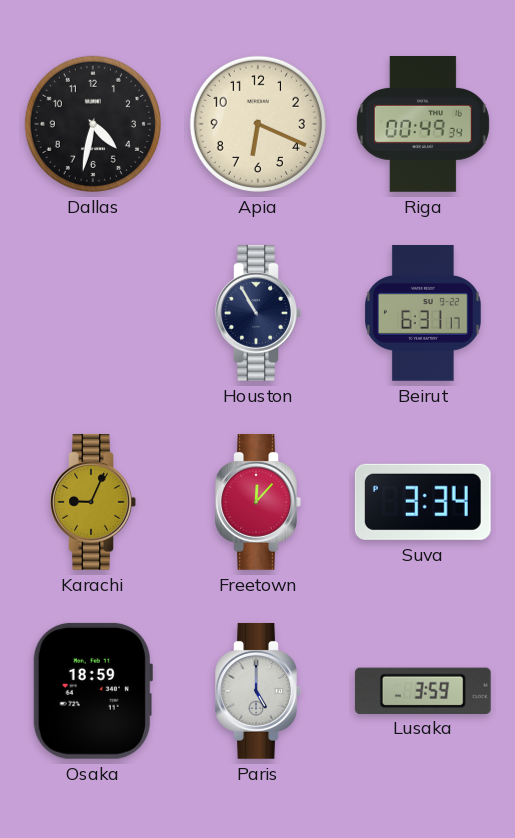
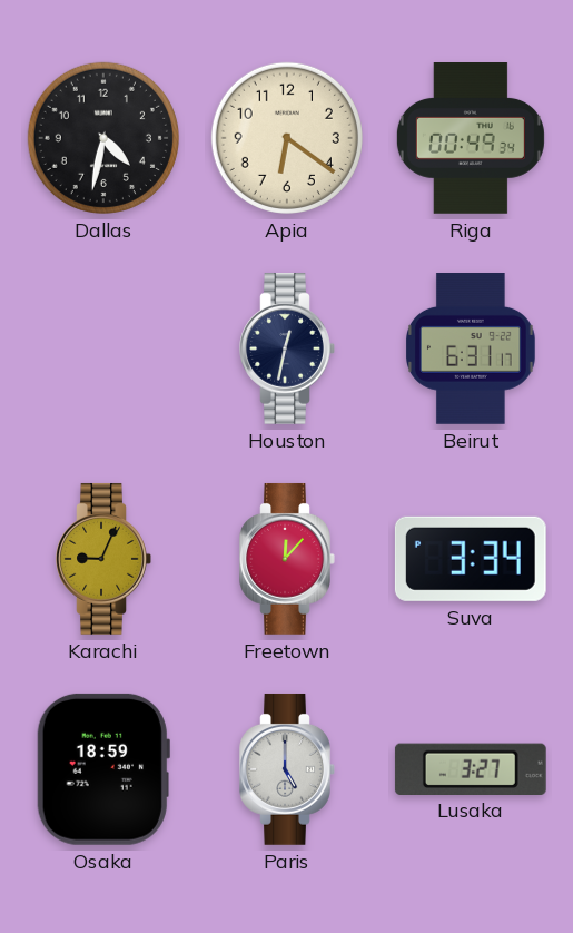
Apia: 6:19 -> 6:21
Houston: 10:55 -> 12:32
Lusaka: 3:59 -> 3:27
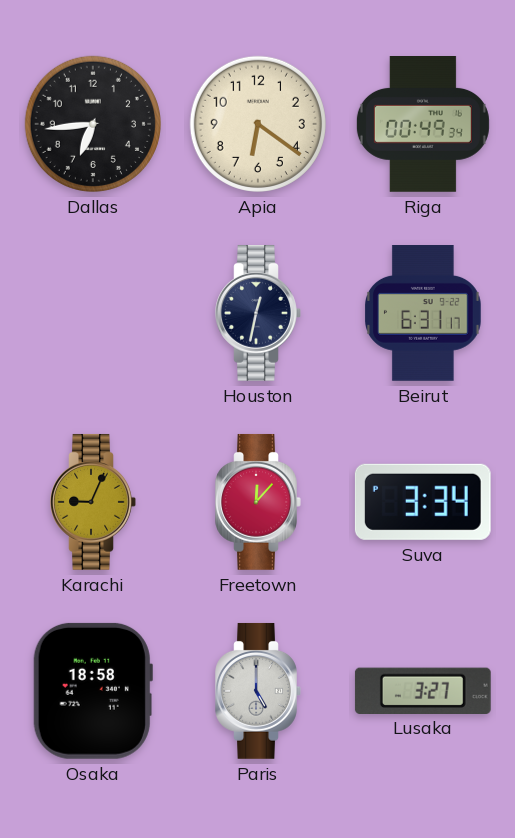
Dallas: 4:32 -> 6:44
Osaka: 18:59 -> 18:58
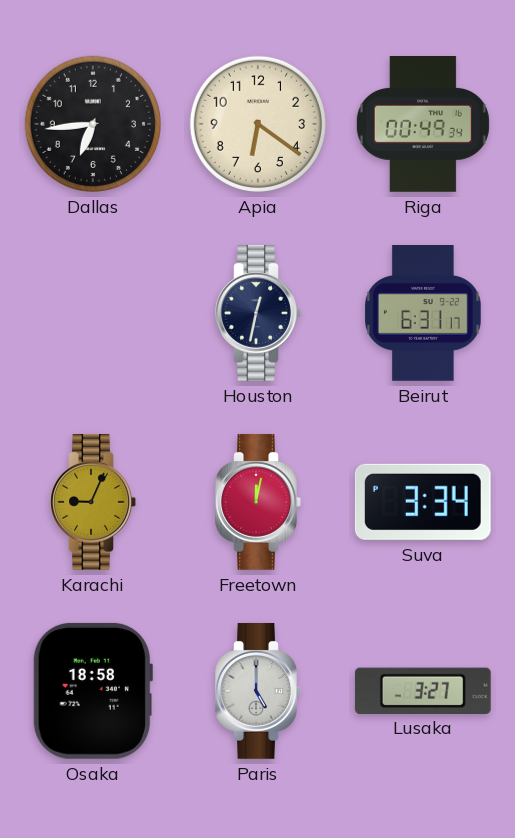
Freetown: 12:07 -> 12:02
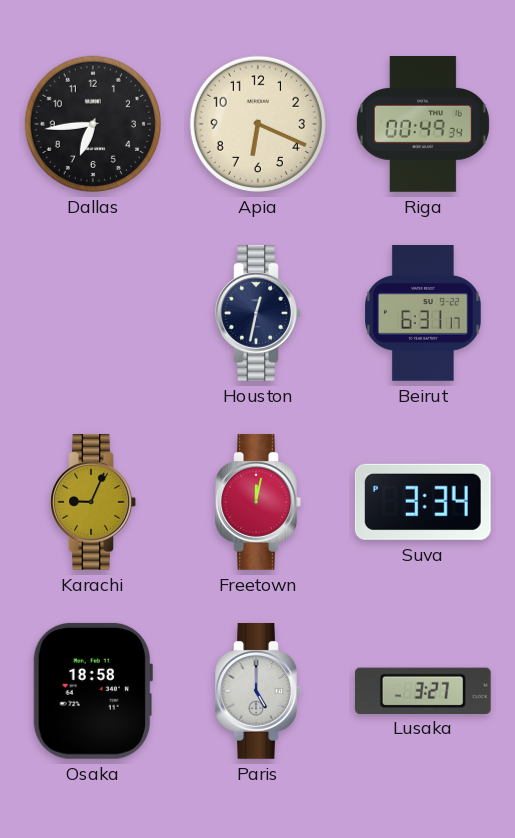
Apia: 6:21 -> 6:19
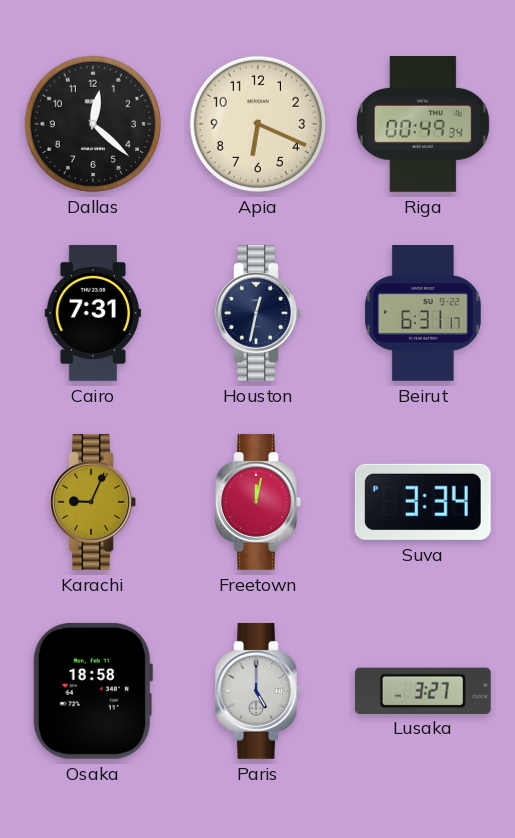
Dallas: 6:44 -> 12:22
Cairo: none -> 7:31
